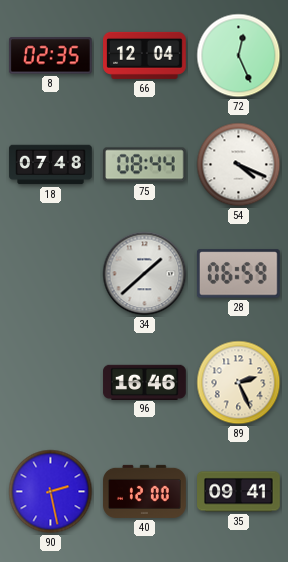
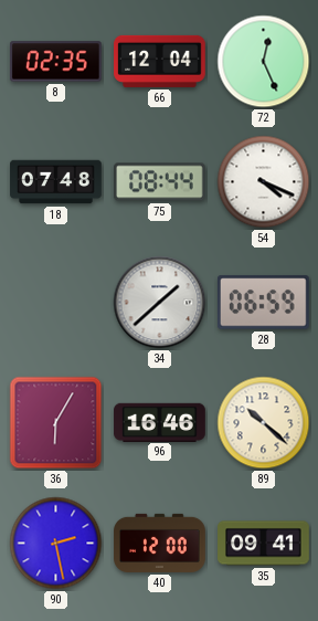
36: none -> 6:05
89: 2:26 -> 10:22
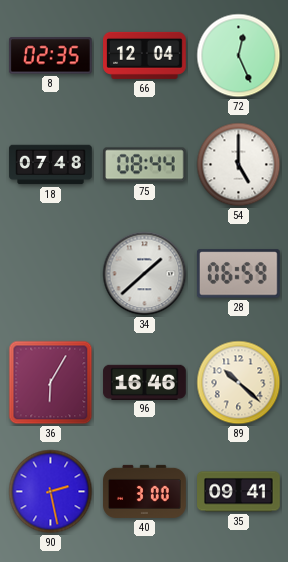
54: 4:19 -> 5:00
40: 12:00 -> 3:00
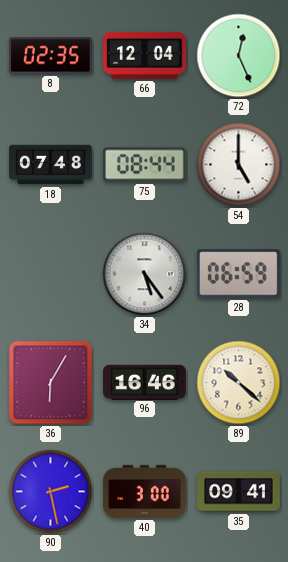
34: 1:38 -> 5:24
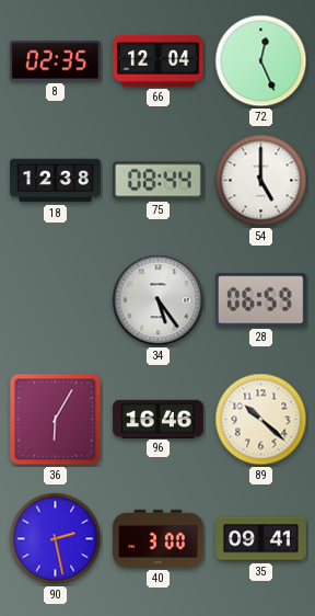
18: 07:48 -> 12:38
